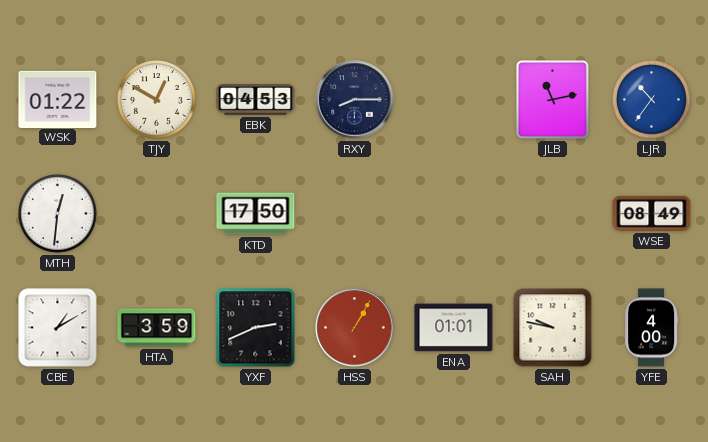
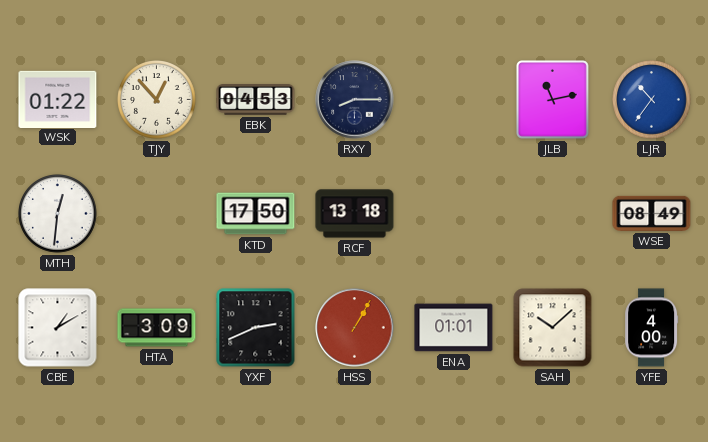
TJY: 12:50 -> 12:53
RCF: none -> 13:18
HTA: 3:59 -> 3:09
SAH: 9:47 -> 10:08
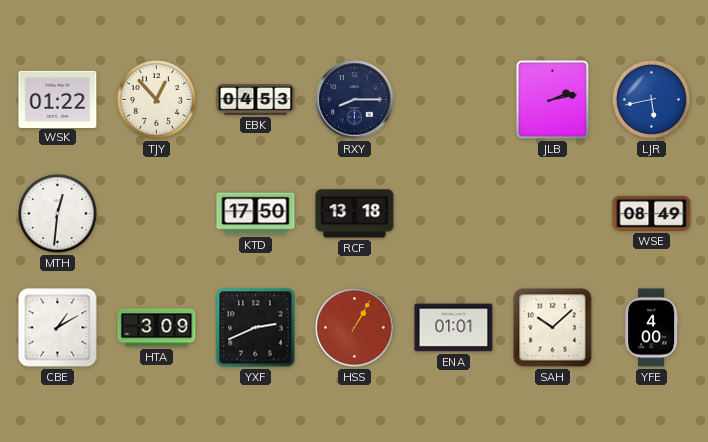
JLB: 11:13 -> 2:13
LJR: 10:36 -> 5:43
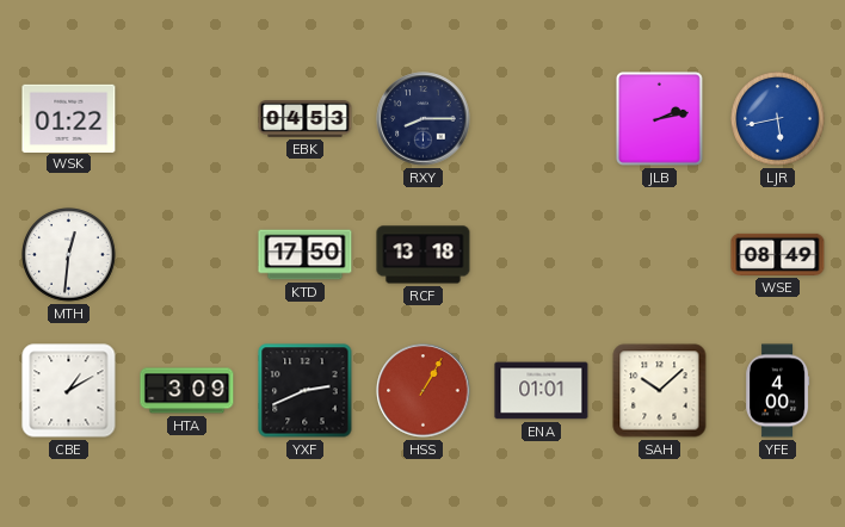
TJY: 12:53 -> none
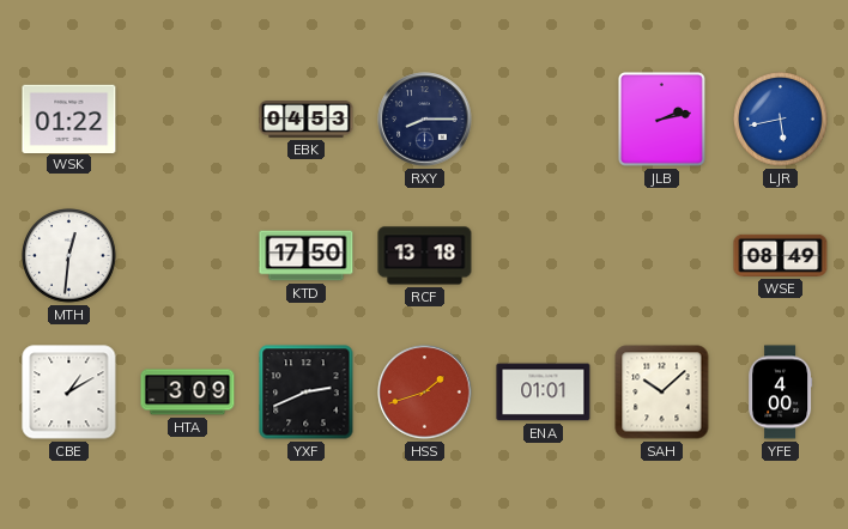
HSS: 1:05 -> 1:42
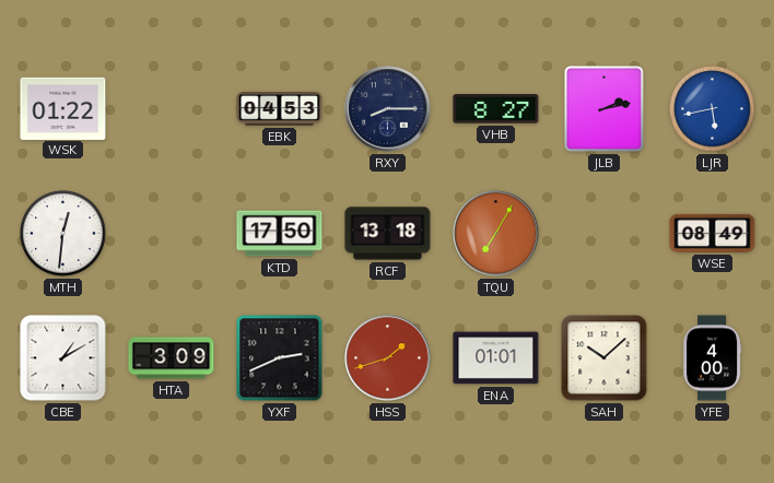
VHB: none -> 8:27
TQU: none -> 7:05
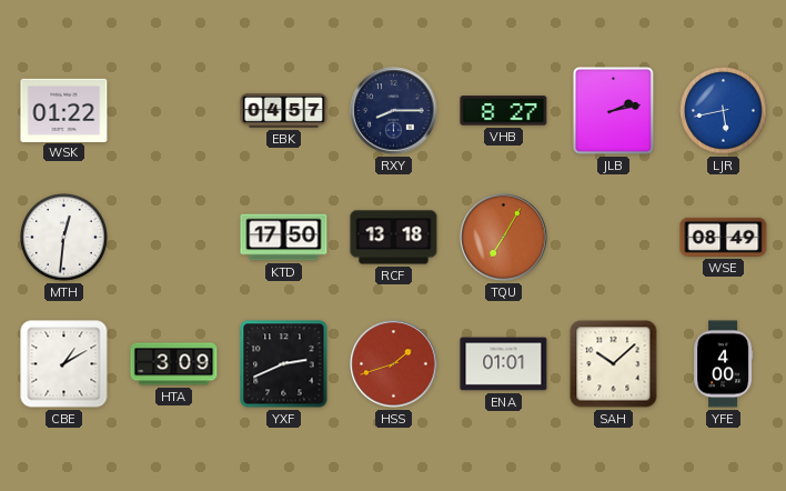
EBK: 04:53 -> 04:57
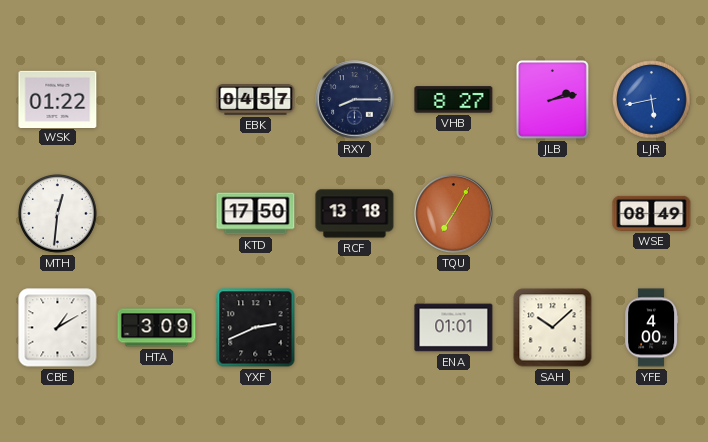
HSS: 1:42 -> none
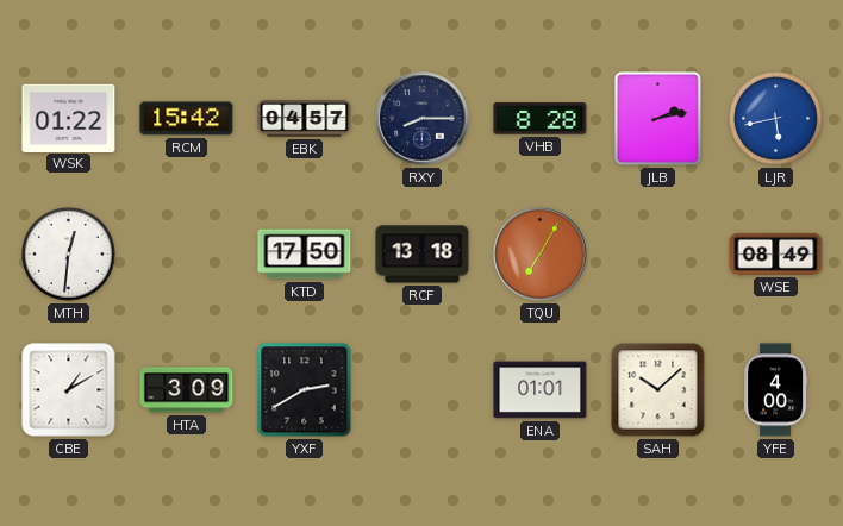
RCM: none -> 15:42
VHB: 8:27 -> 8:28
YXF: 2:41 -> 2:40
